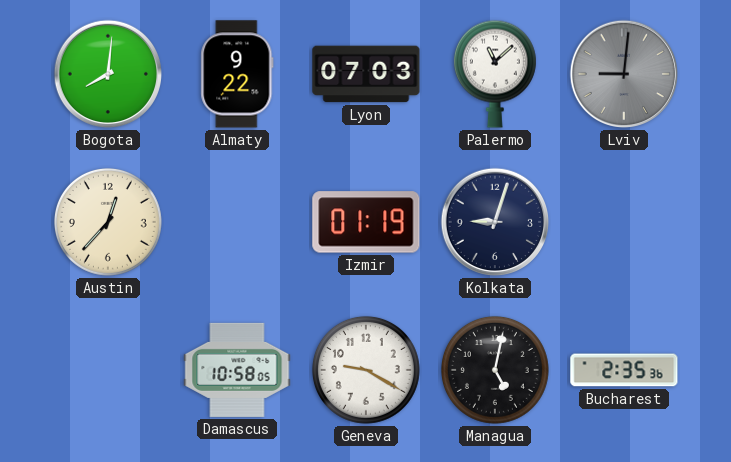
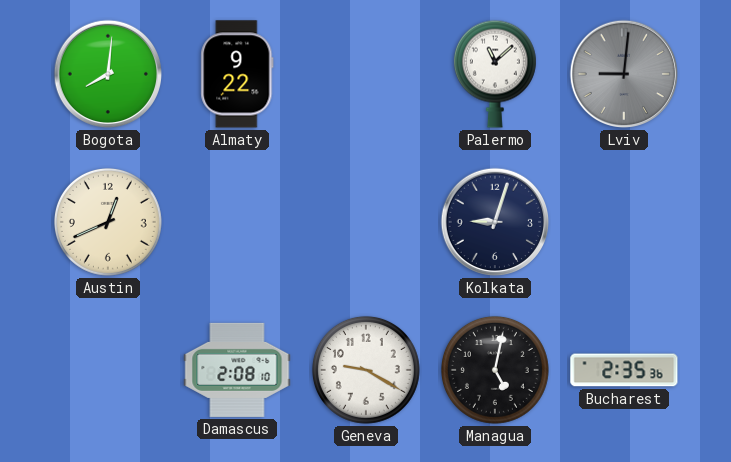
Lyon: 07:03 -> none
Austin: 12:37 -> 12:41
Izmir: 01:19 -> none
Damascus: 10:58 -> 2:08
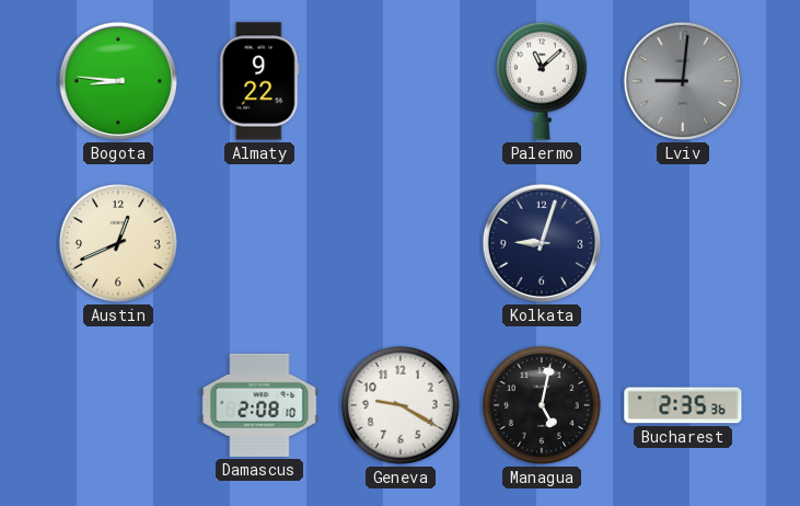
Bogota: 8:01 -> 8:46
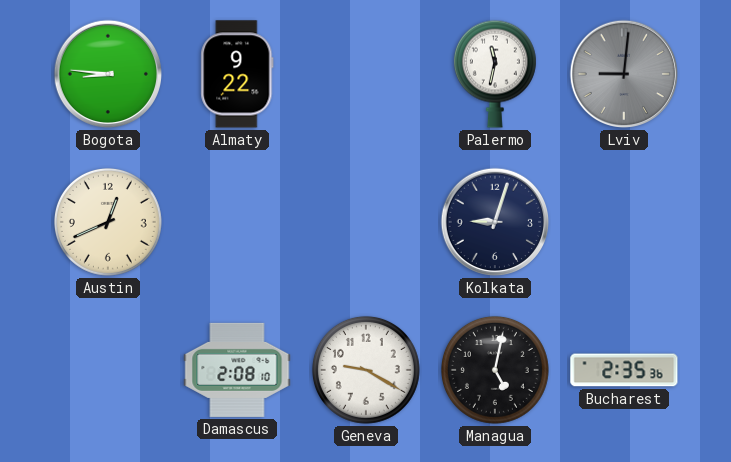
Palermo: 11:08 -> 11:32
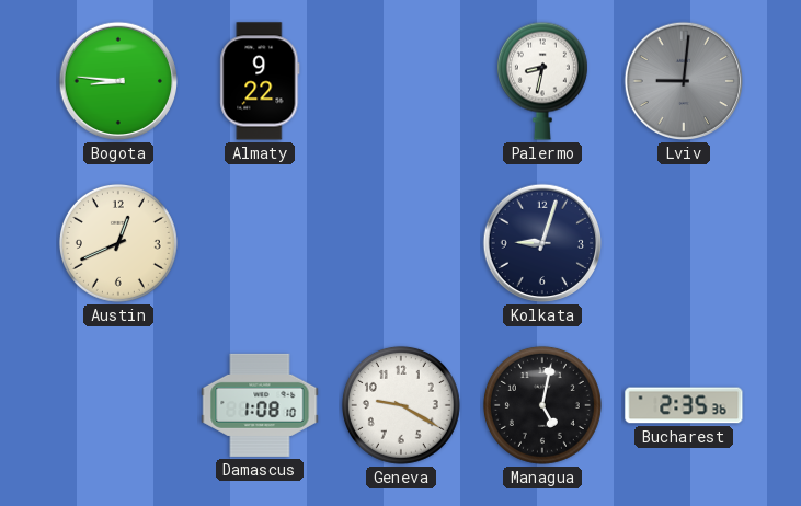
Palermo: 11:32 -> 8:32
Damascus: 2:08 -> 1:08
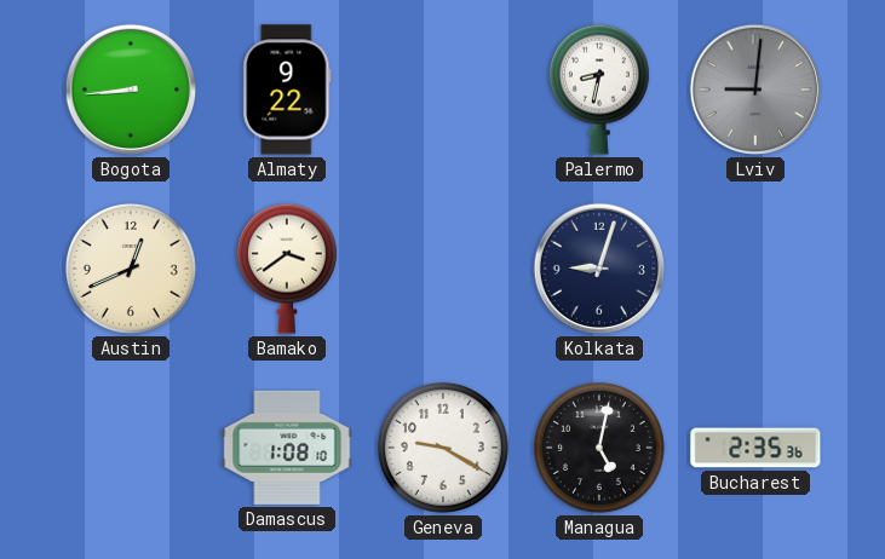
Bogota: 8:46 -> 8:44
Bamako: none -> 3:39
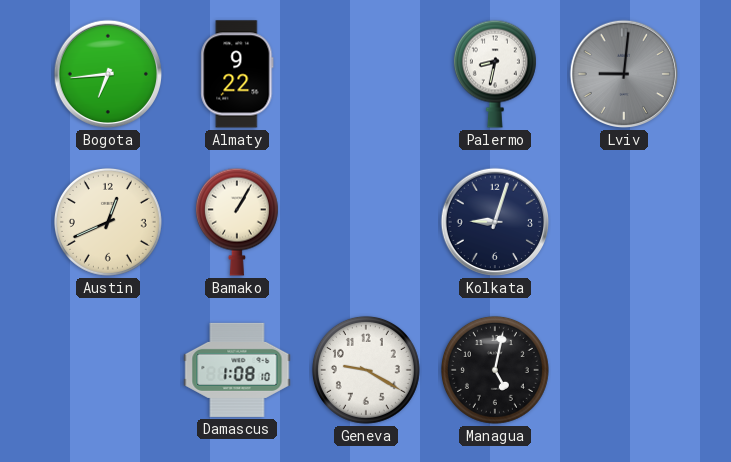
Bogota: 8:44 -> 6:44
Bamako: 3:39 -> 1:05
Bucharest: 2:35 -> none
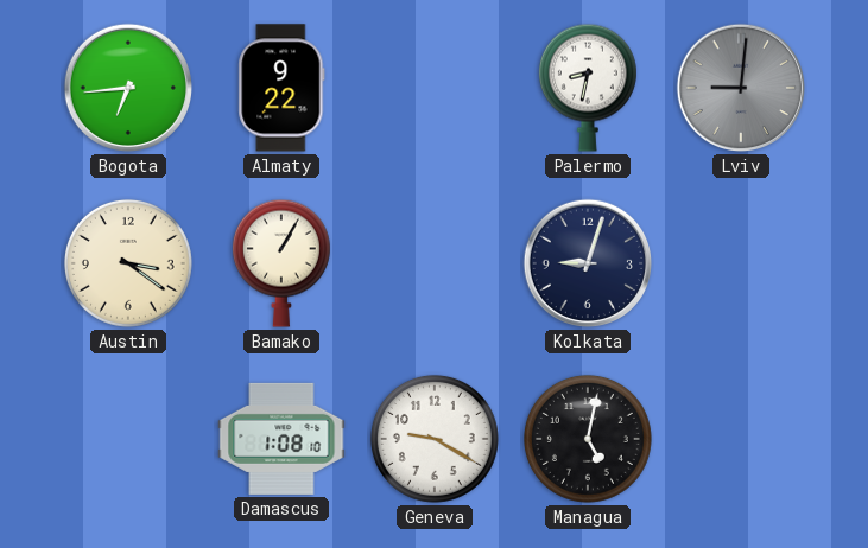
Austin: 12:41 -> 3:21
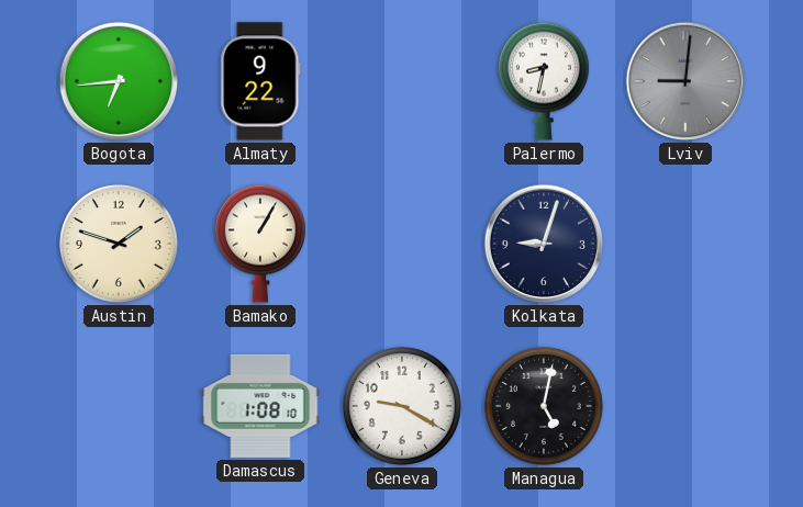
Austin: 3:21 -> 1:48
